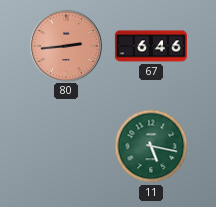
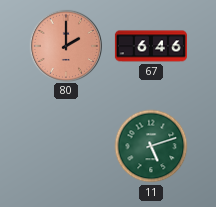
80: 2:44 -> 2:00
11: 5:17 -> 5:12
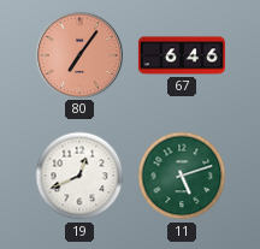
80: 2:00 -> 7:06
19: none -> 12:41
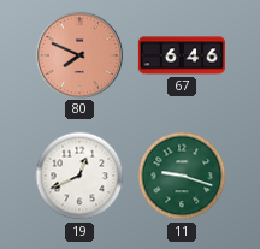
80: 7:06 -> 7:49
11: 5:12 -> 9:18
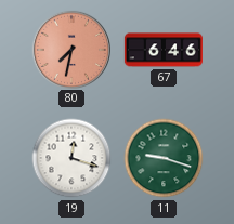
80: 7:49 -> 7:32
19: 12:41 -> 12:18
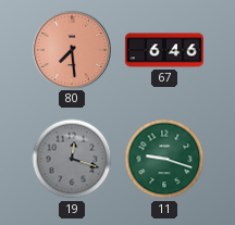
80: 7:32 -> 7:29
19 dial: white -> grey
